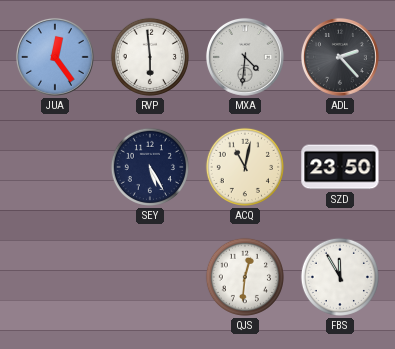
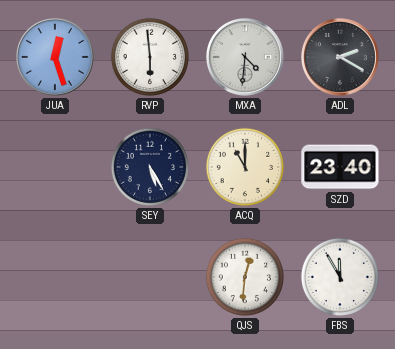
JUA: 12:24 -> 12:27
ADL: 2:23 -> 2:20
ACQ: 11:02 -> 11:00
SZD: 23:50 -> 23:40
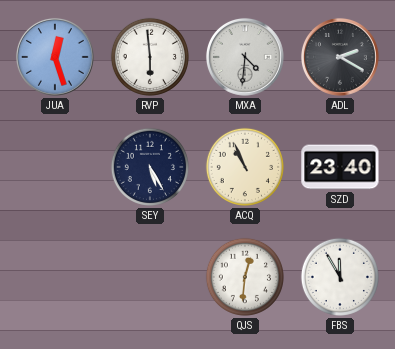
ACQ: 11:00 -> 10:56
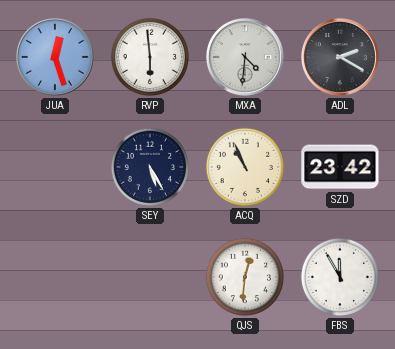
SZD: 23:40 -> 23:42
